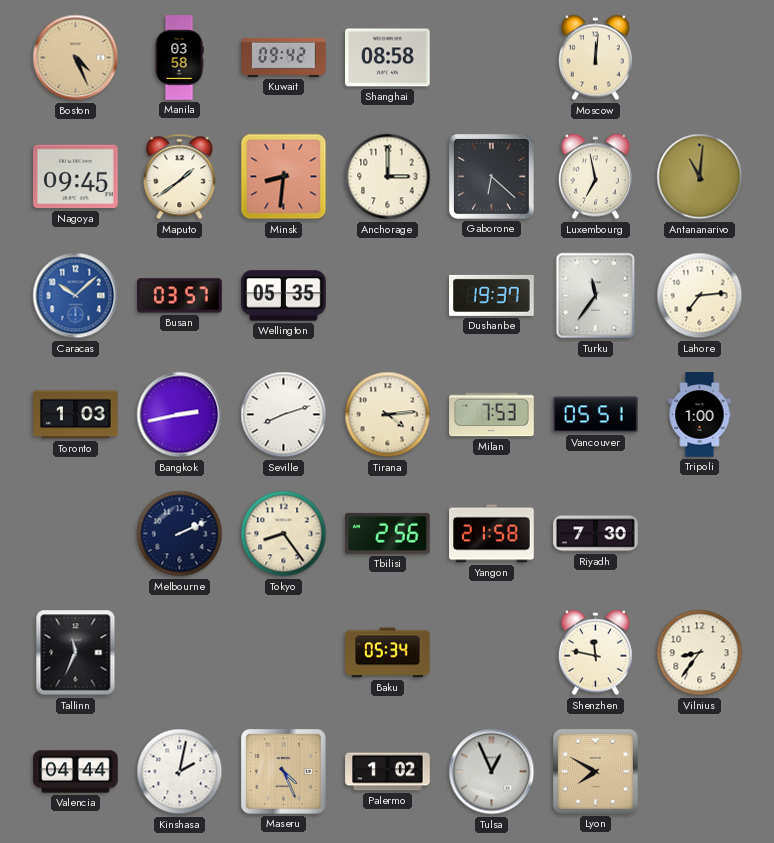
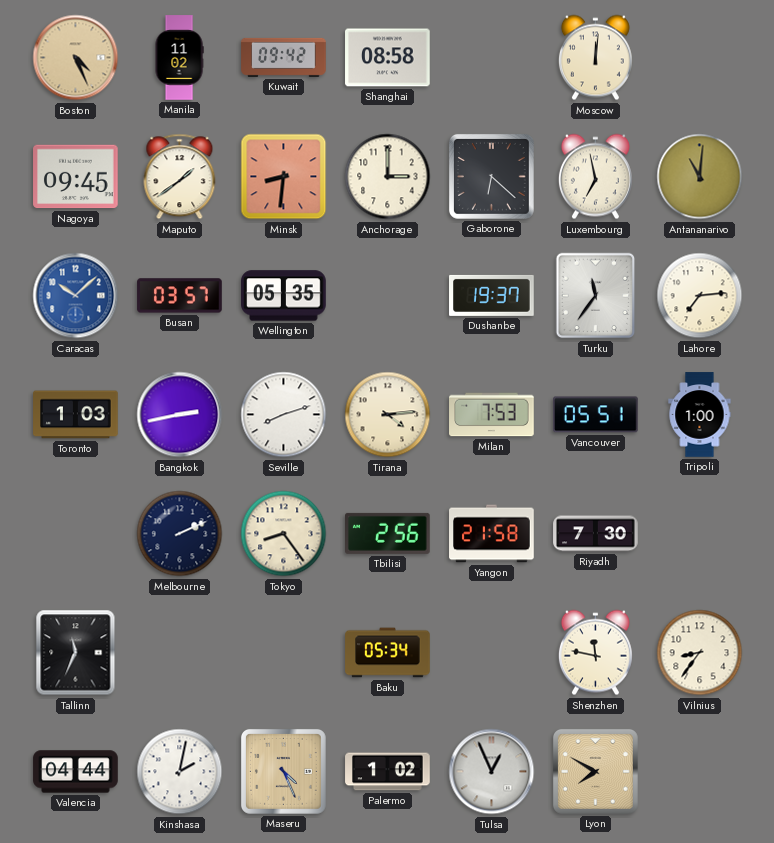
Manila: 03:58 -> 11:02
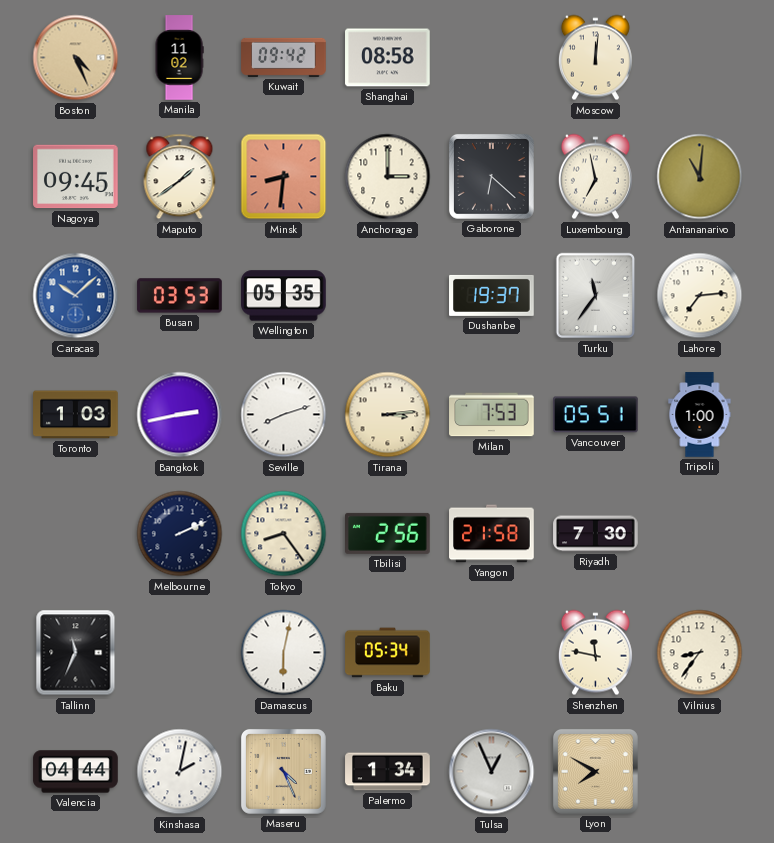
Busan: 03:57 -> 03:53
Tirana: 4:14 -> 3:14
Damascus: none -> 6:02
Palermo: 1:02 -> 1:34
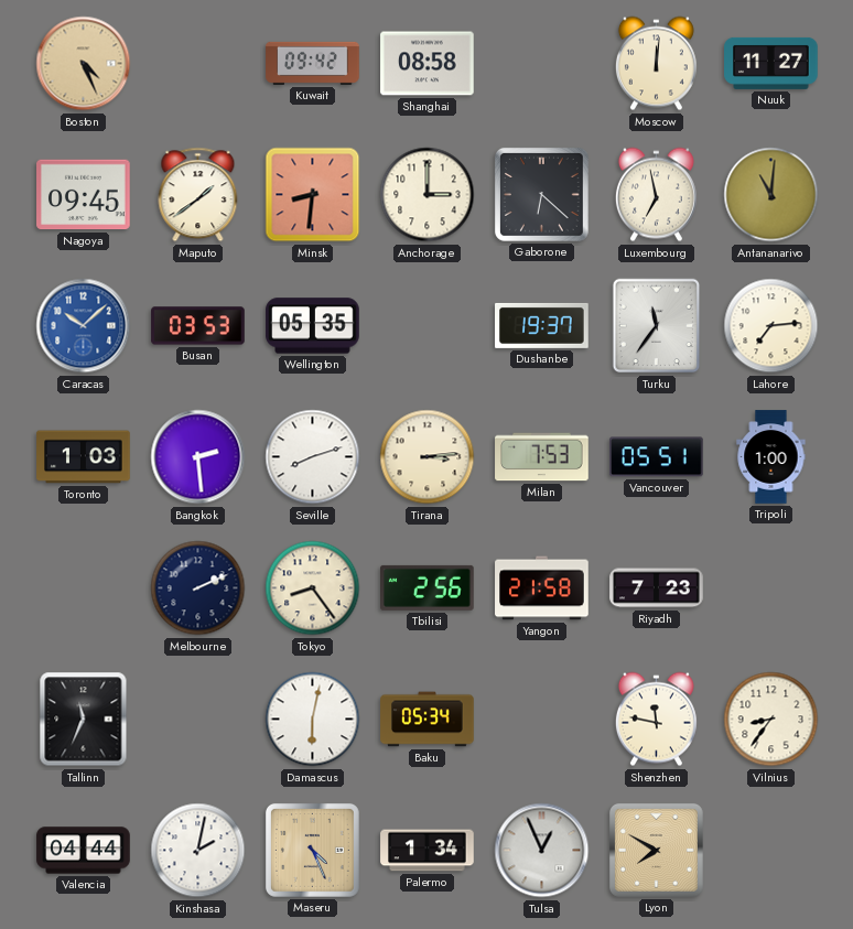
Manila: 11:02 -> none
Nuuk: none -> 11:27
Bangkok: 2:43 -> 2:29
Riyadh: 7:30 -> 7:23
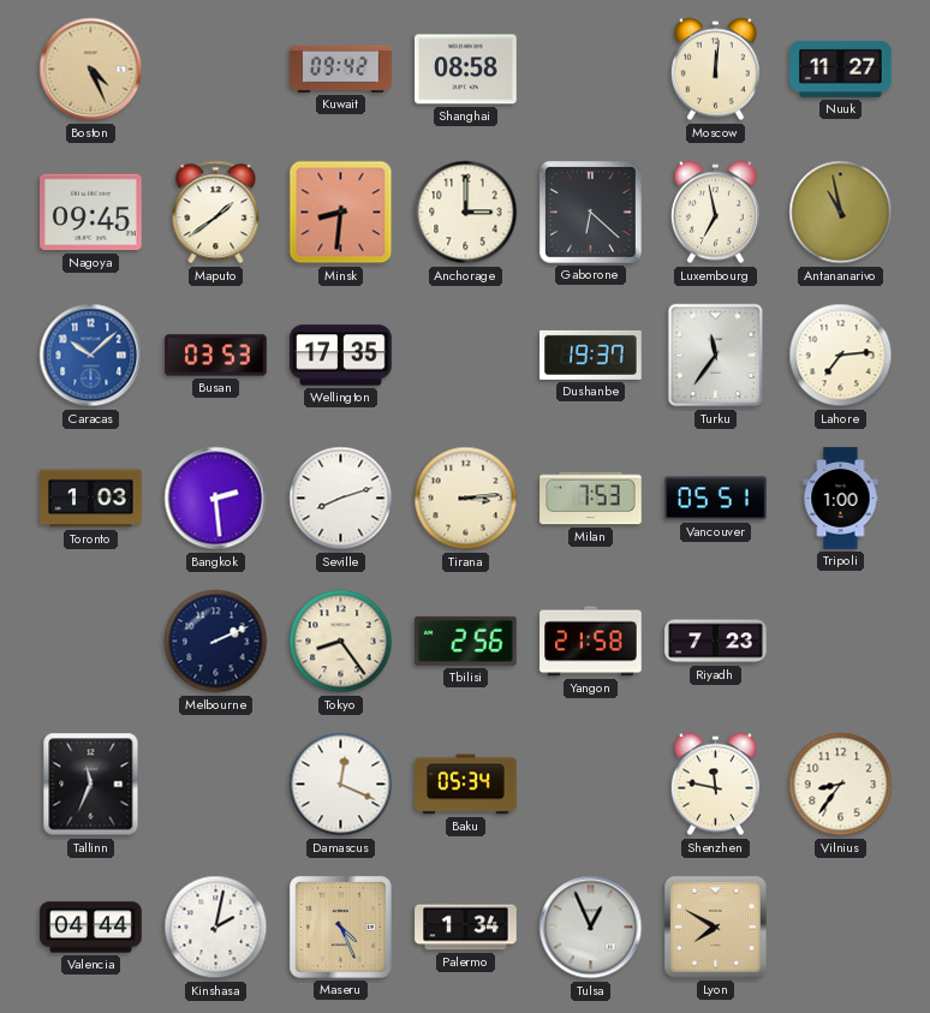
Antananarivo: 11:01 -> 10:58
Wellington: 05:35 -> 17:35
Damascus: 6:02 -> 12:19
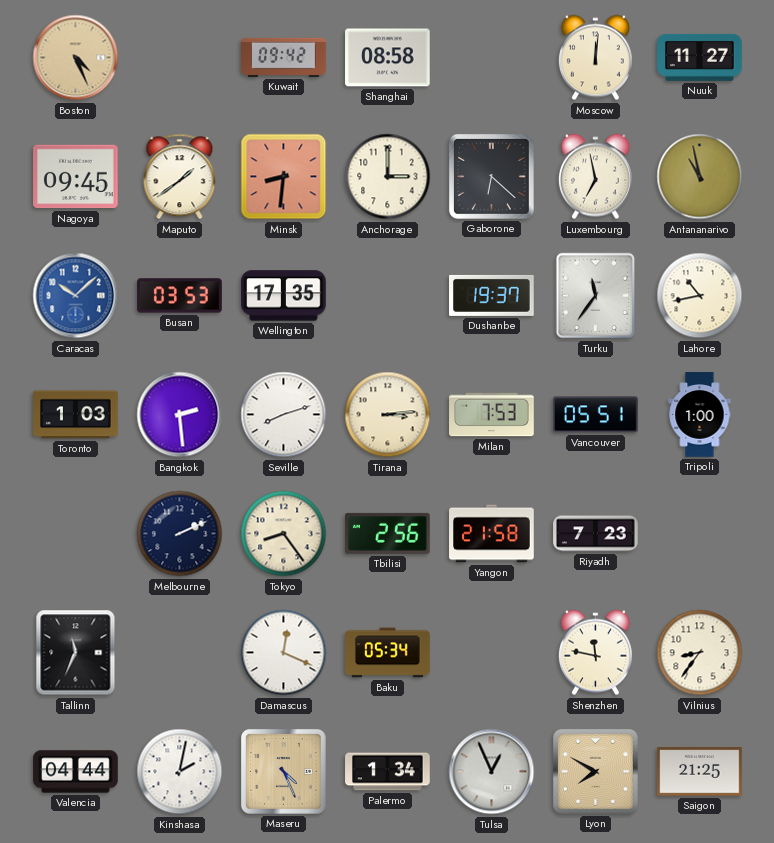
Lahore: 7:14 -> 10:43
Saigon: none -> 21:25
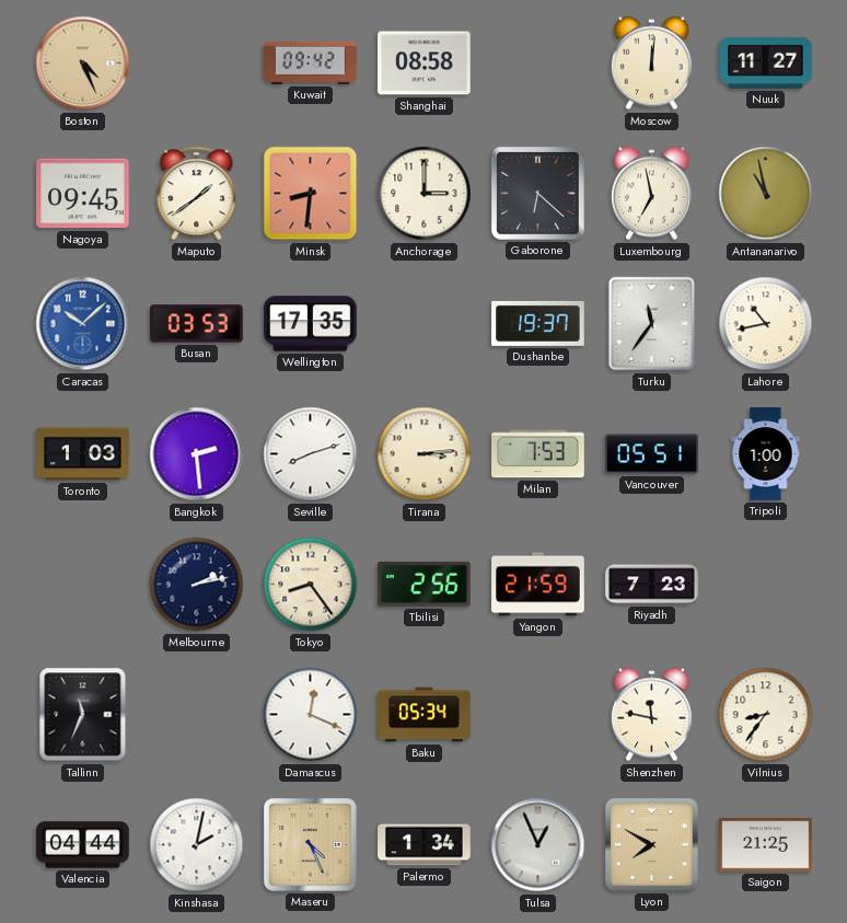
Melbourne: 2:11 -> 2:13
Yangon: 21:58 -> 21:59
